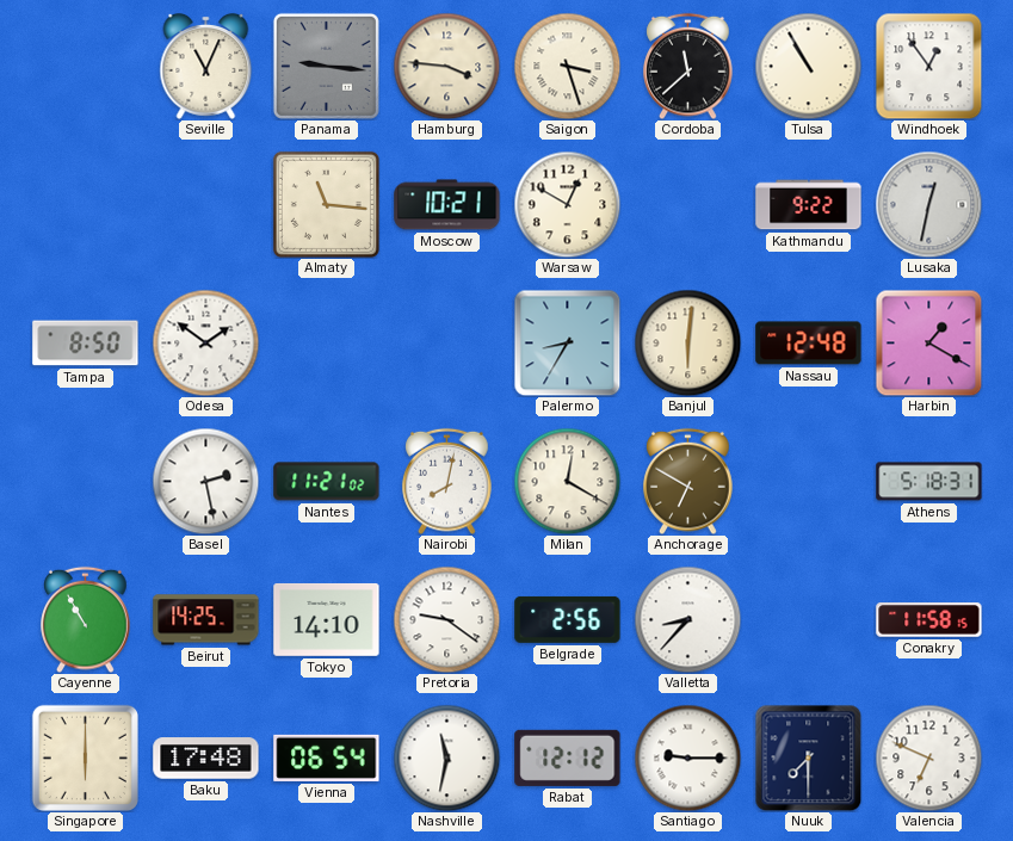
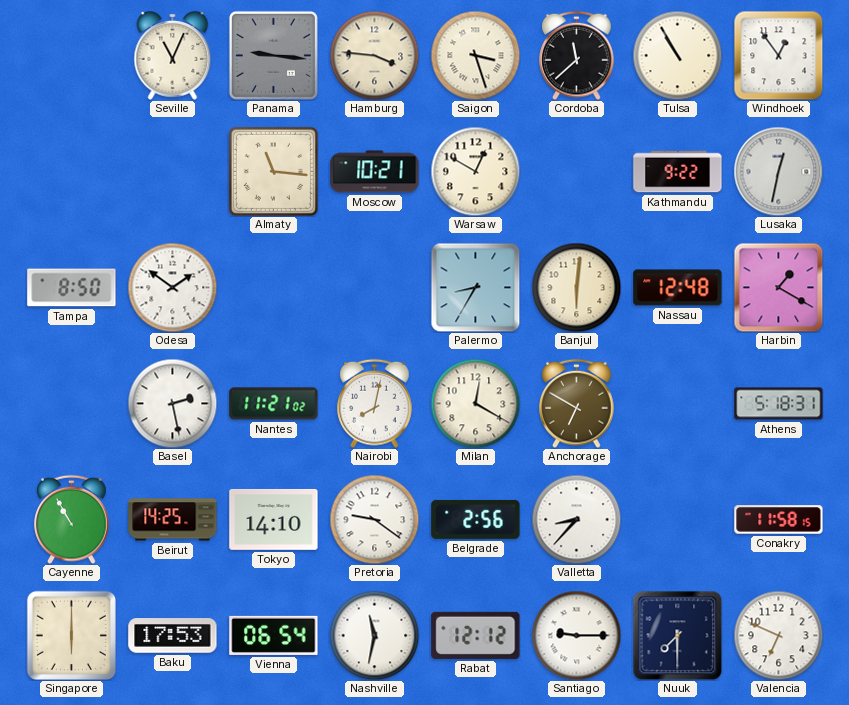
Baku: 17:48 -> 17:53
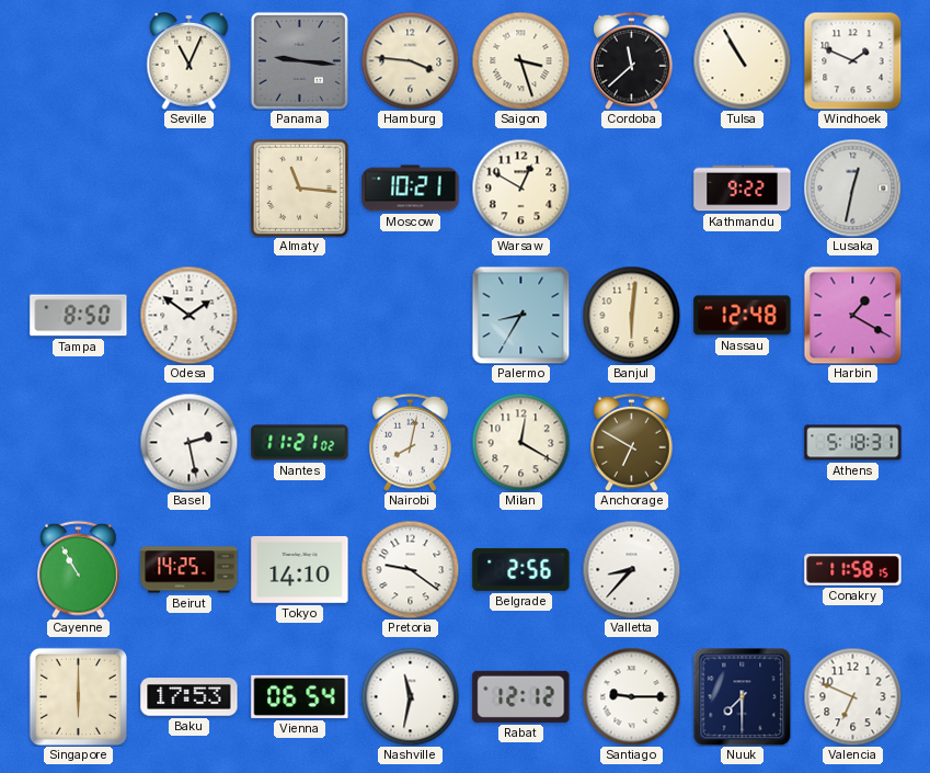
Windhoek: 12:54 -> 1:49
